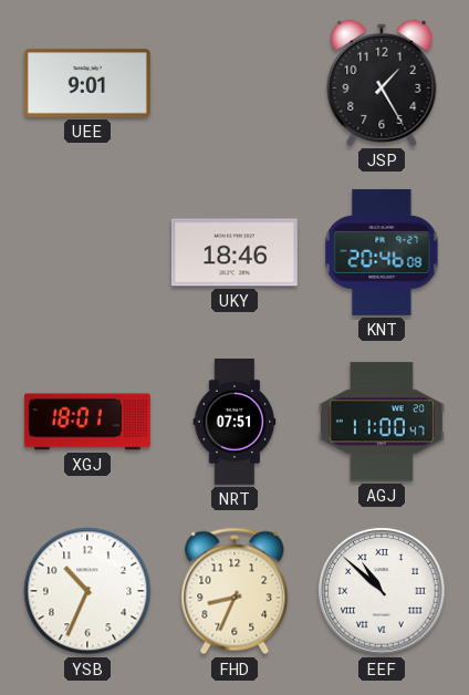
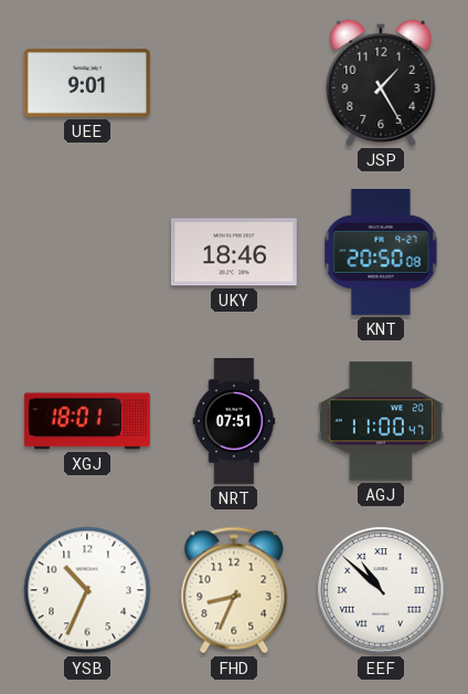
KNT: 20:46 -> 20:50
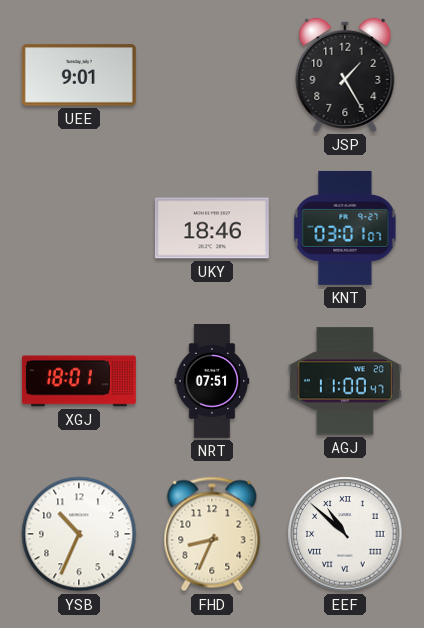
KNT: 20:50 -> 03:01
